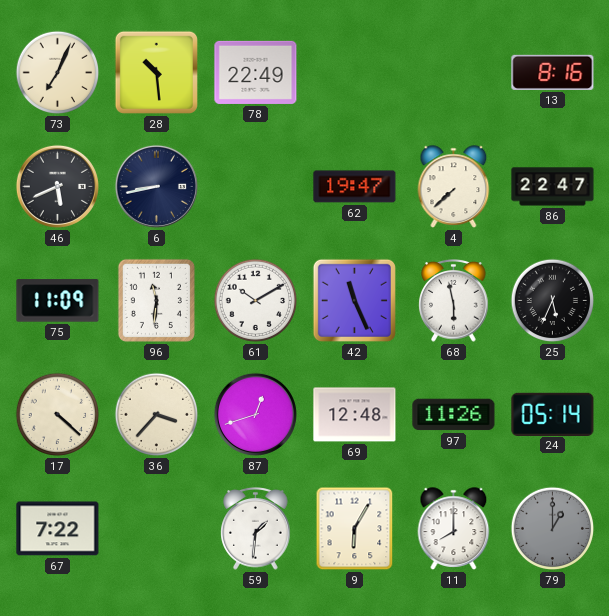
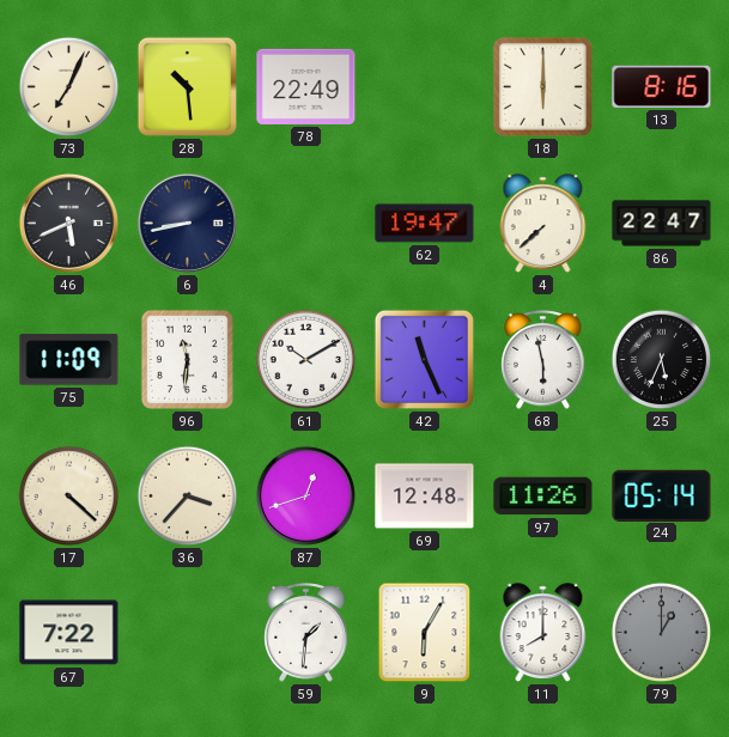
18: none -> 6:00
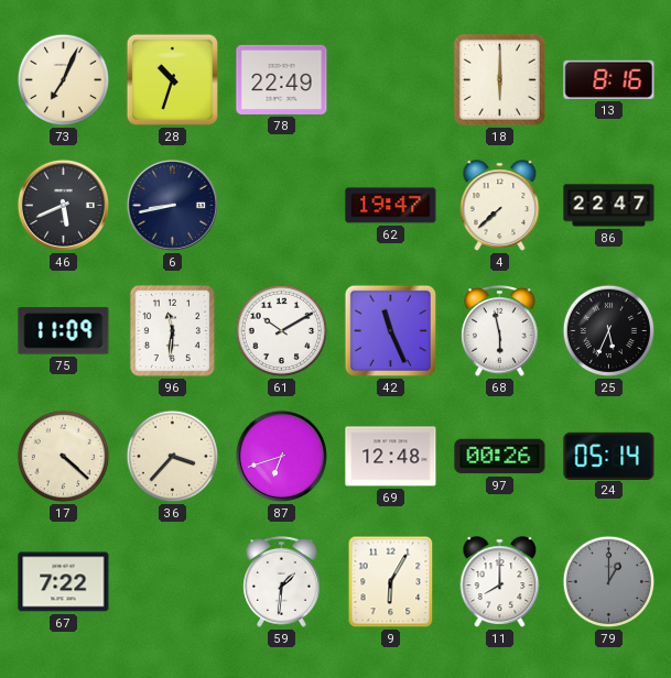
28: 10:29 -> 10:33
87: 12:42 -> 6:42
97: 11:26 -> 00:26
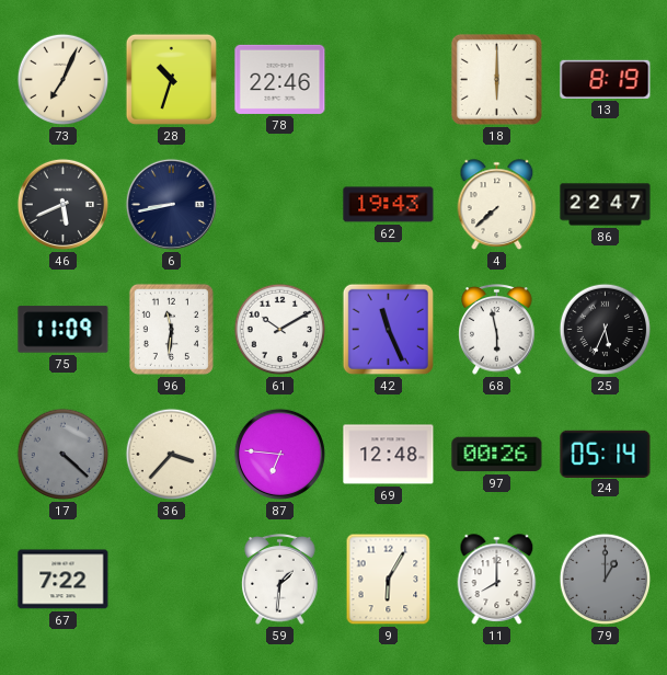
78: 22:49 -> 22:46
13: 8:16 -> 8:19
62: 19:47 -> 19:43
17 dial: cream -> grey
87: 6:42 -> 6:46
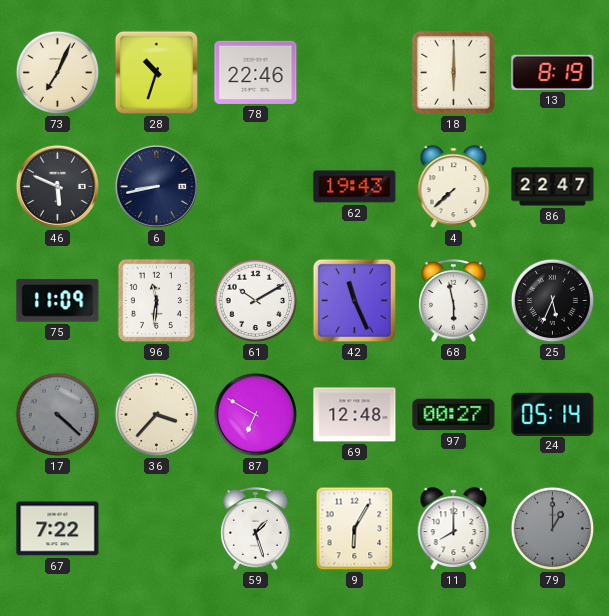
46: 5:41 -> 5:49
87: 6:46 -> 6:50
97: 00:26 -> 00:27
59: 1:31 -> 1:27
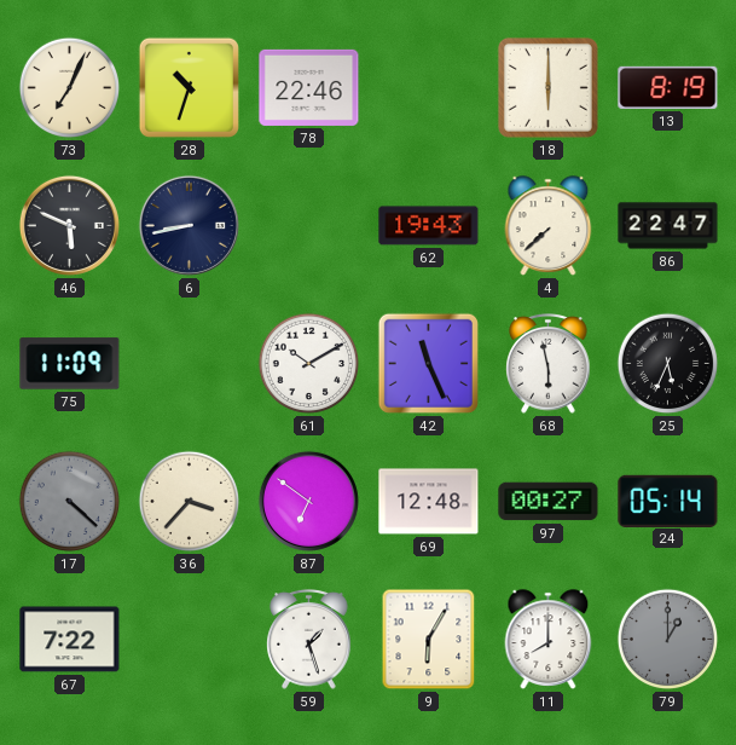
96: 11:31 -> none
87: 6:50 -> 6:51
